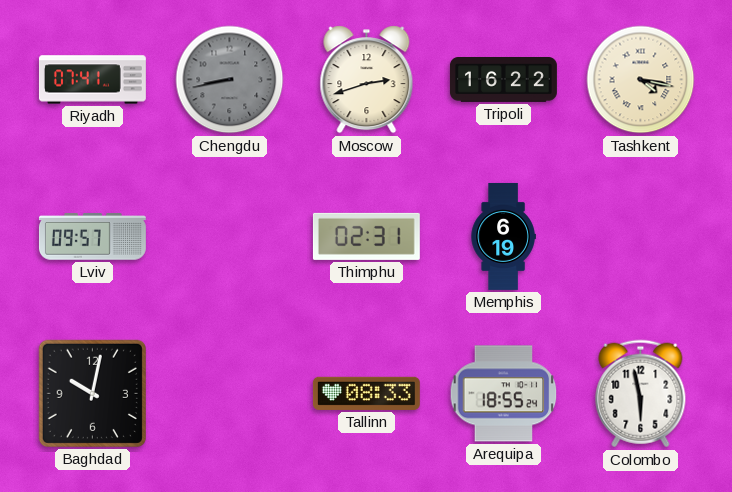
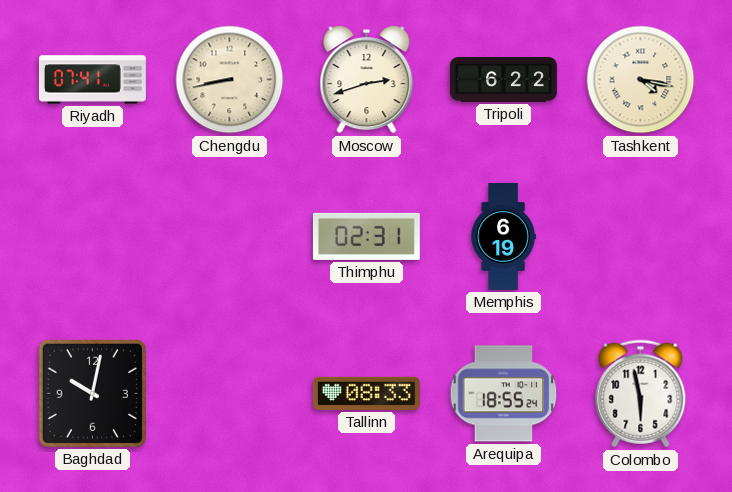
Chengdu dial: grey -> cream
Tripoli: 16:22 -> 6:22
Lviv: 09:57 -> none
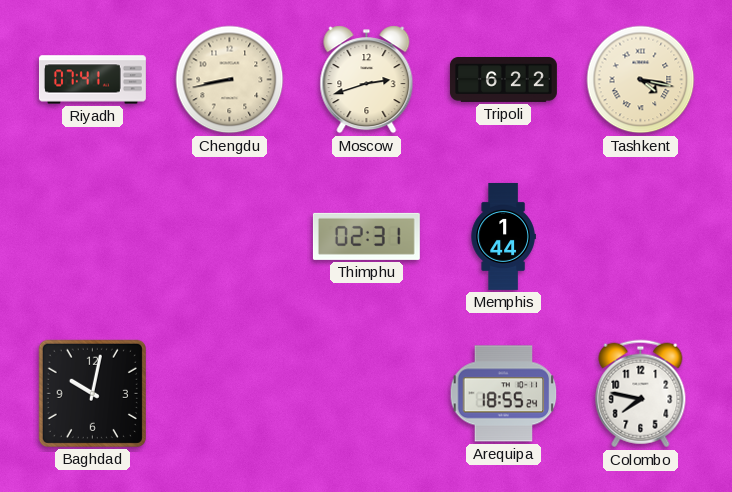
Memphis: 6:19 -> 1:44
Tallinn: 08:33 -> none
Colombo: 5:58 -> 7:47
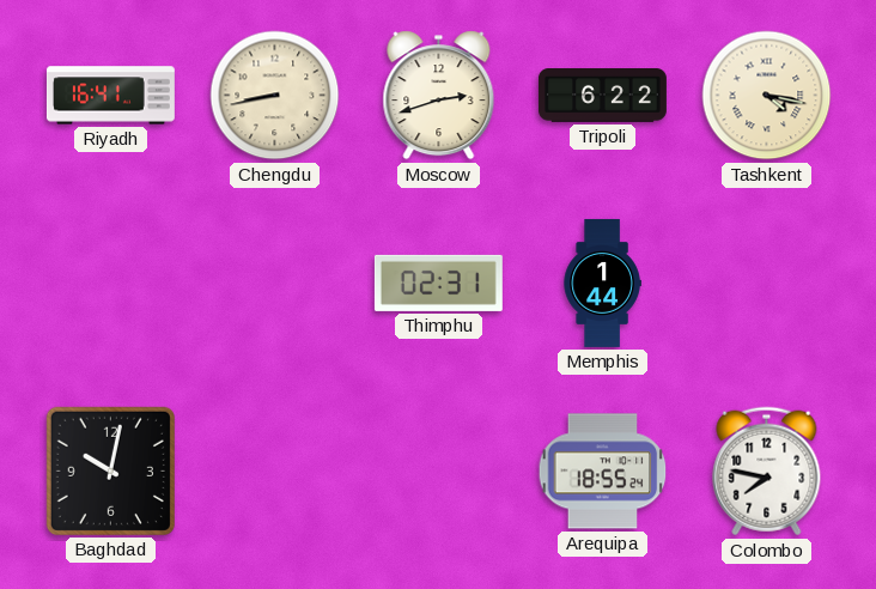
Riyadh: 07:41 -> 16:41
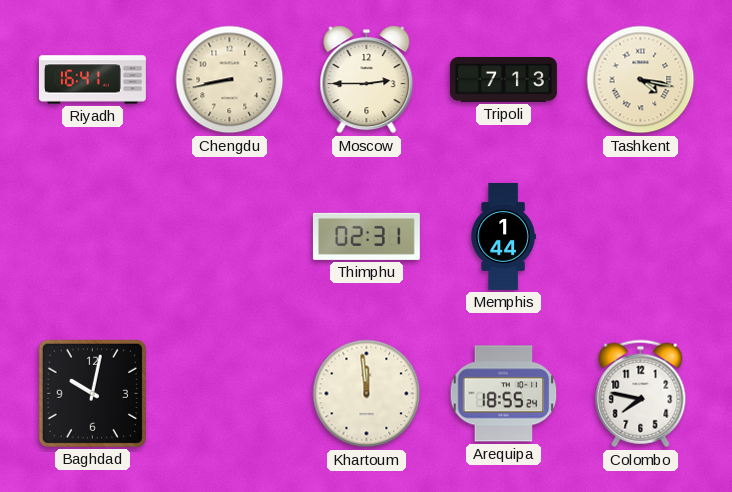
Moscow: 2:42 -> 2:45
Tripoli: 6:22 -> 7:13
Khartoum: none -> 11:59
